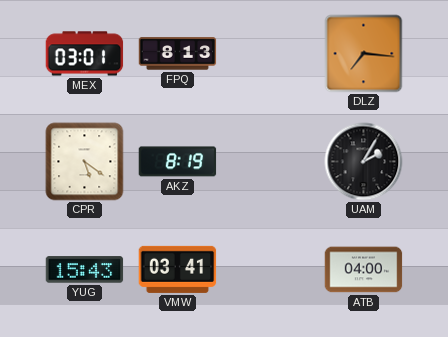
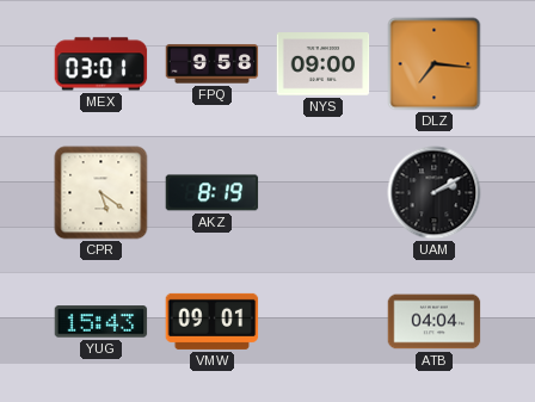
FPQ: 8:13 -> 9:58
NYS: none -> 09:00
UAM: 2:05 -> 2:10
VMW: 03:41 -> 09:01
ATB: 04:00 -> 04:04
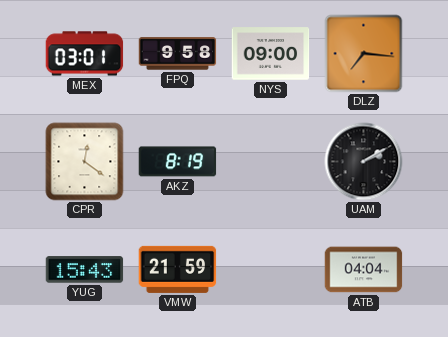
CPR: 5:21 -> 12:21
VMW: 09:01 -> 21:59
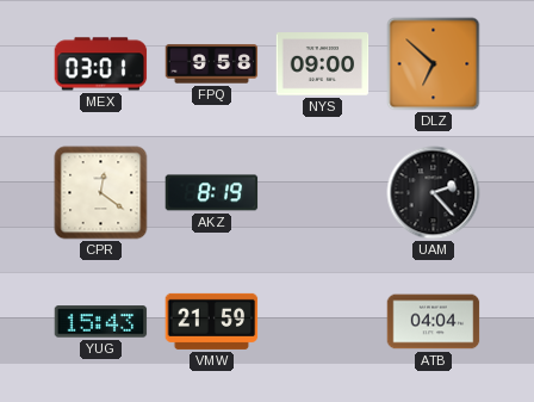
DLZ: 7:16 -> 6:52
UAM: 2:10 -> 2:23
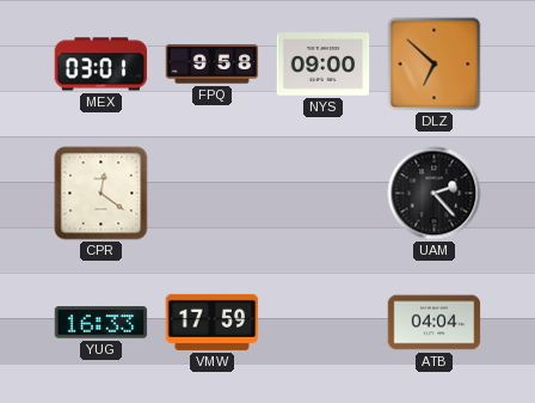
AKZ: 8:19 -> none
YUG: 15:43 -> 16:33
VMW: 21:59 -> 17:59
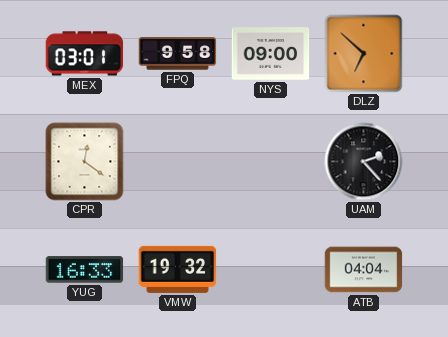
VMW: 17:59 -> 19:32
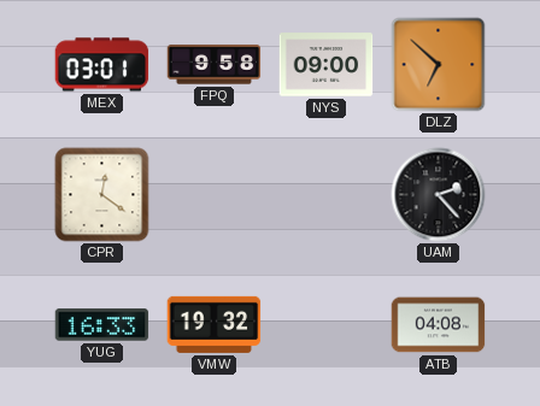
ATB: 04:04 -> 04:08
